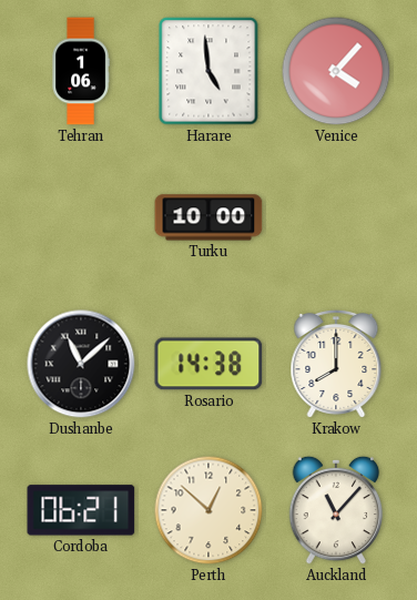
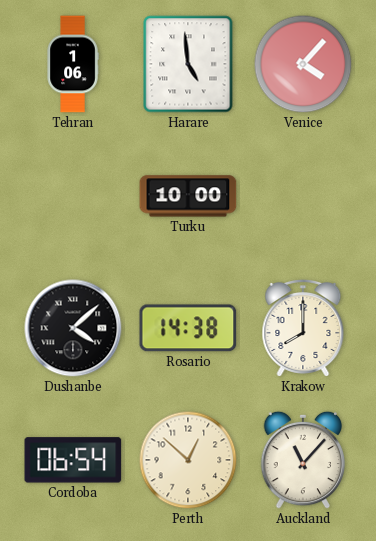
Dushanbe: 11:08 -> 4:08
Cordoba: 06:21 -> 06:54
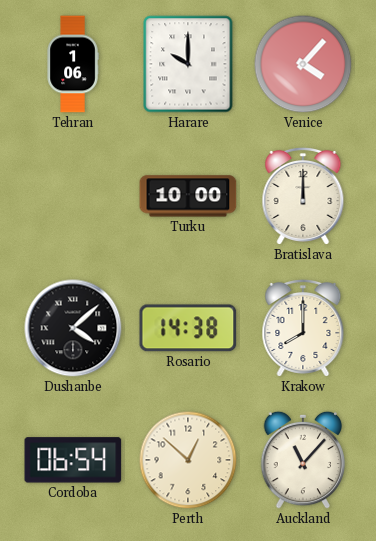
Harare: 4:59 -> 10:00
Bratislava: none -> 12:00
